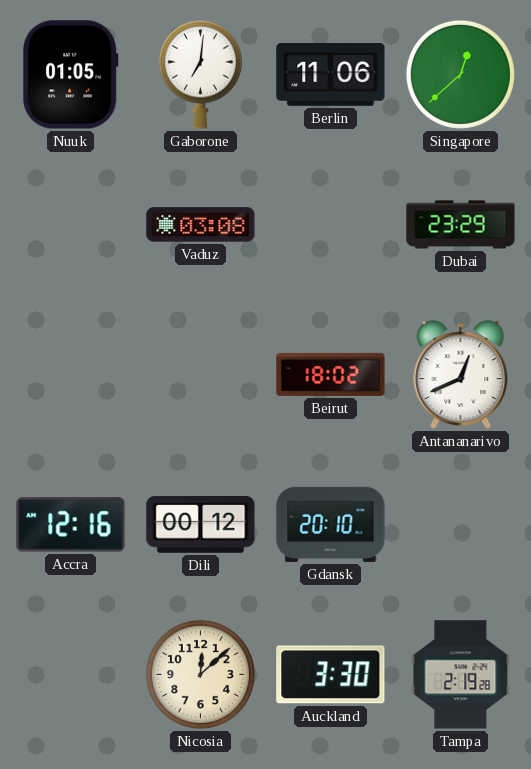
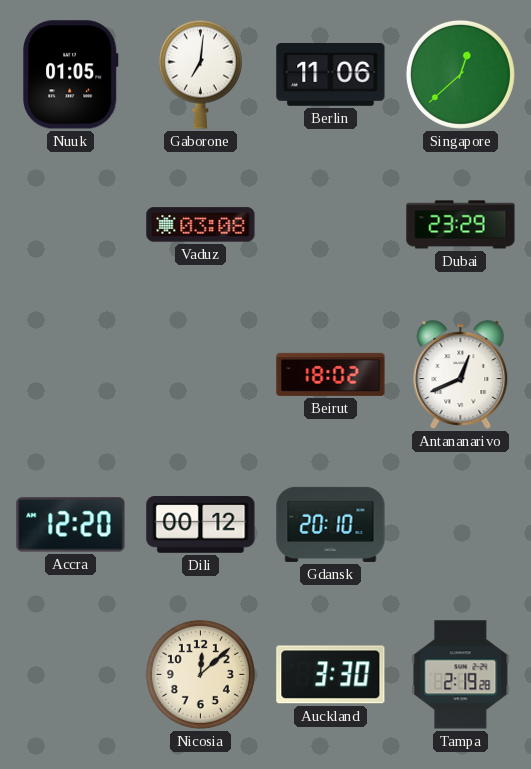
Accra: 12:16 -> 12:20
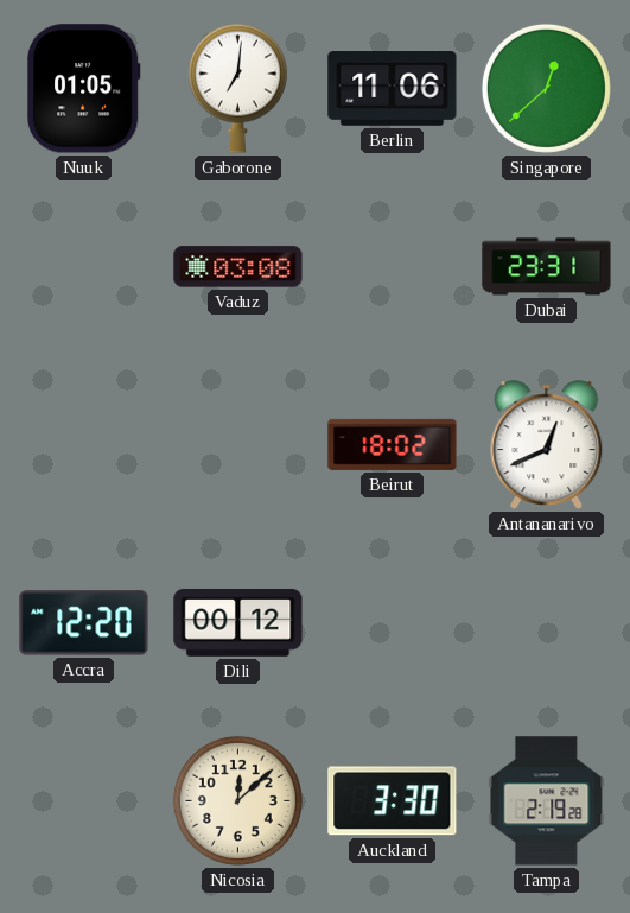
Dubai: 23:29 -> 23:31
Gdansk: 20:10 -> none
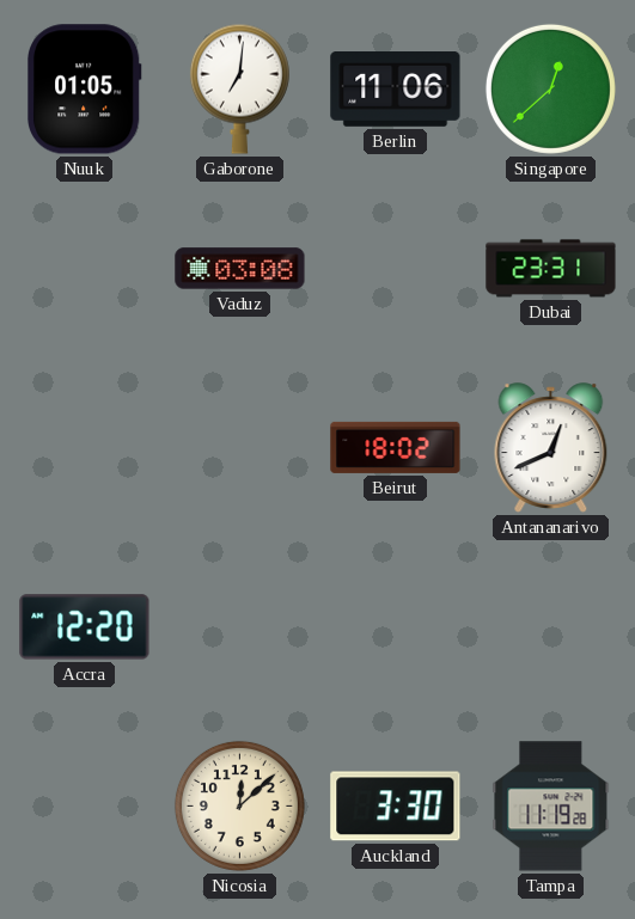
Dili: 00:12 -> none
Tampa: 2:19 -> 11:19
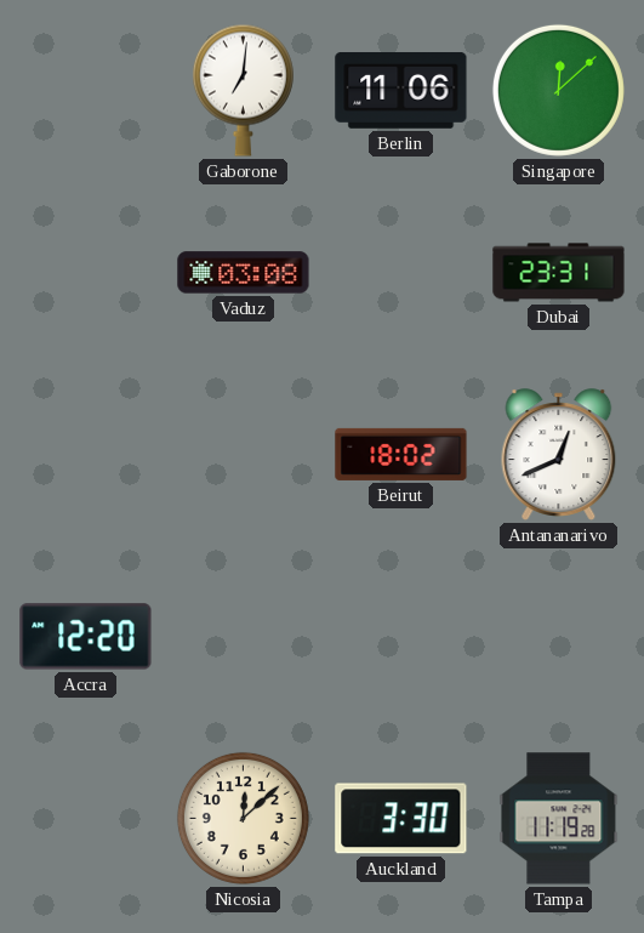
Nuuk: 01:05 -> none
Singapore: 12:38 -> 12:08
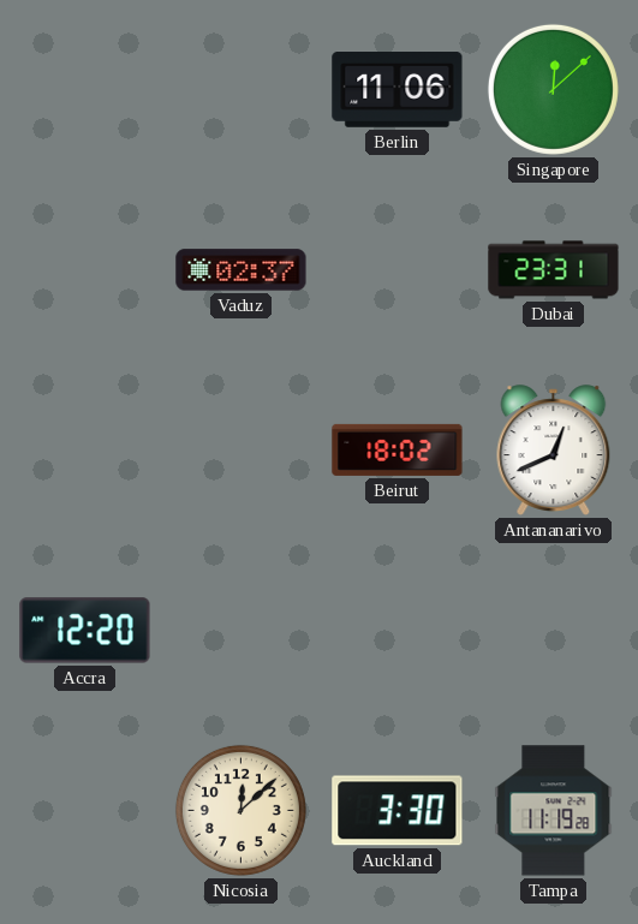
Gaborone: 7:01 -> none
Vaduz: 03:08 -> 02:37
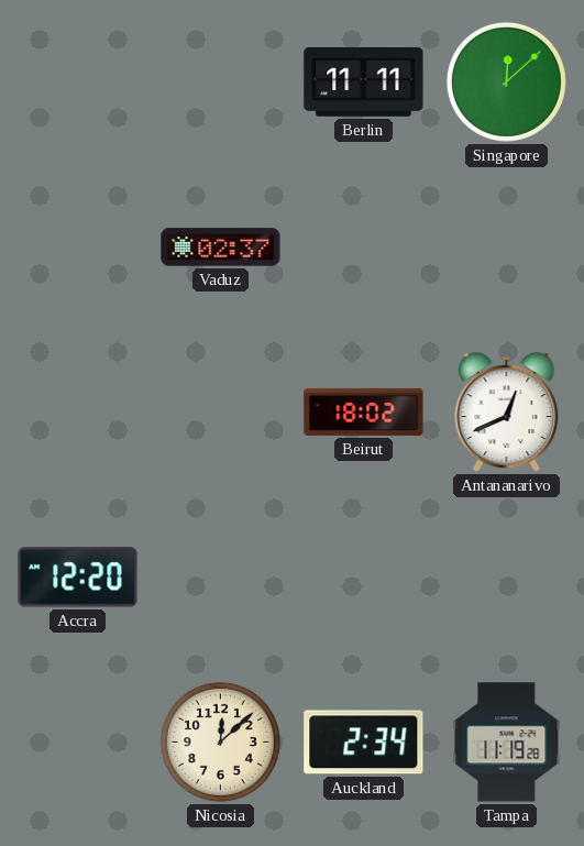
Berlin: 11:06 -> 11:11
Dubai: 23:31 -> none
Auckland: 3:30 -> 2:34
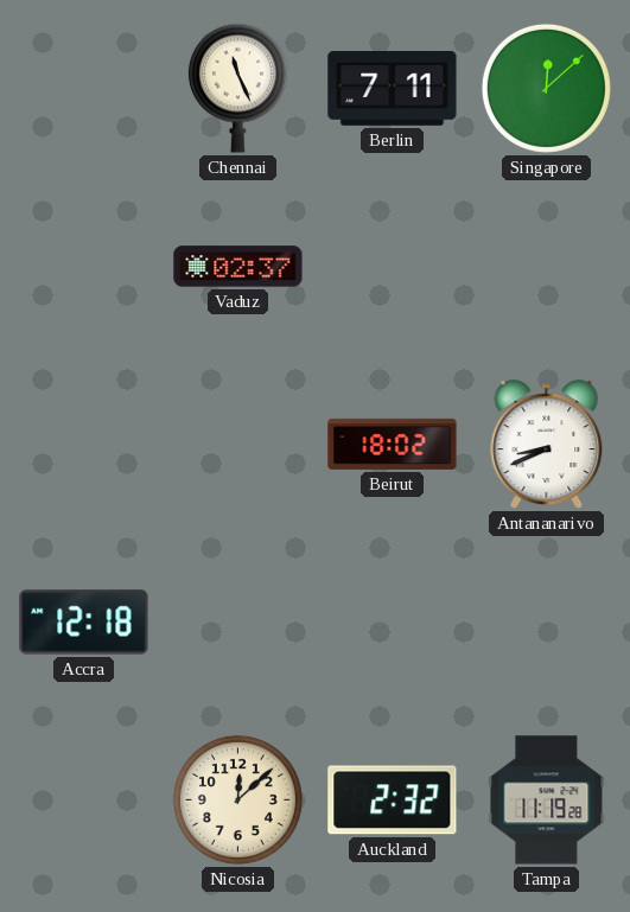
Chennai: none -> 11:26
Berlin: 11:11 -> 7:11
Antananarivo: 12:41 -> 8:41
Accra: 12:20 -> 12:18
Auckland: 2:34 -> 2:32
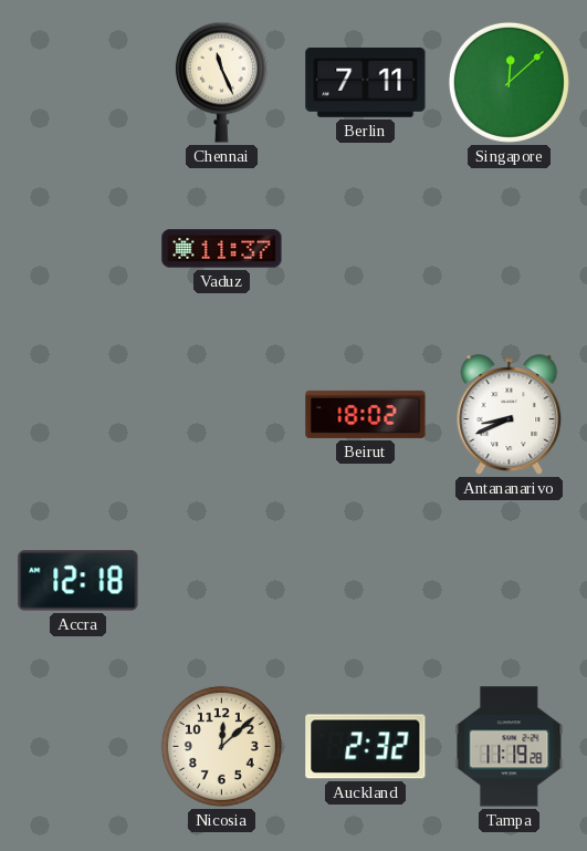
Vaduz: 02:37 -> 11:37
